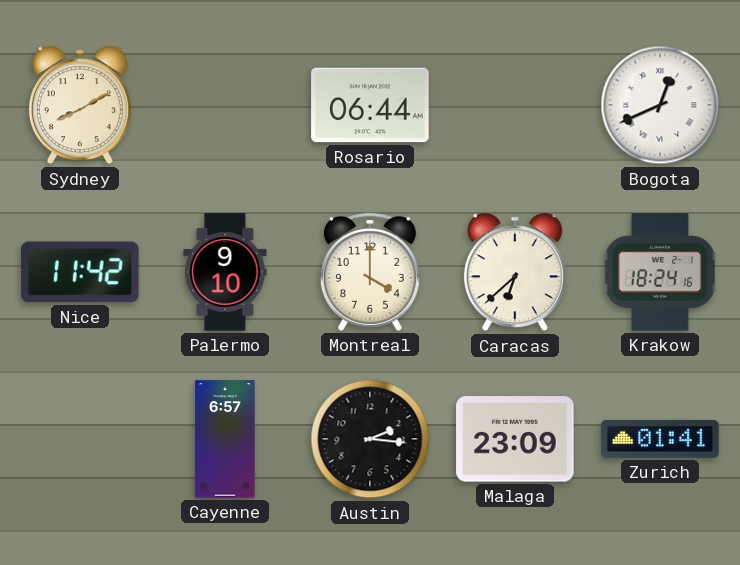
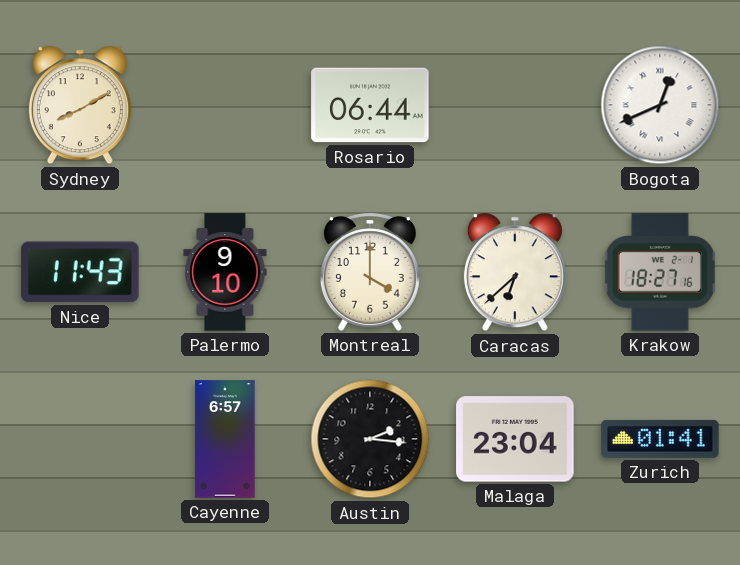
Nice: 11:42 -> 11:43
Krakow: 18:24 -> 18:27
Malaga: 23:09 -> 23:04
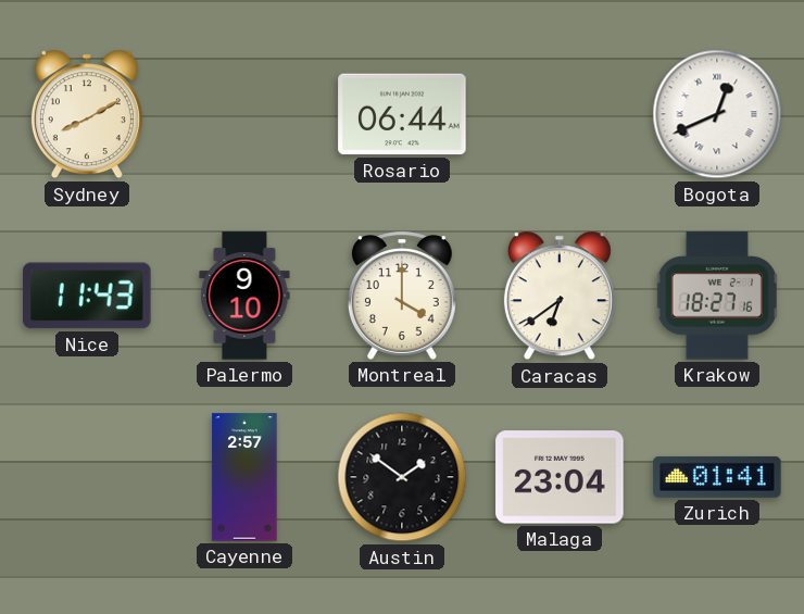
Caracas: 6:38 -> 6:39
Cayenne: 6:57 -> 2:57
Austin: 2:16 -> 1:51
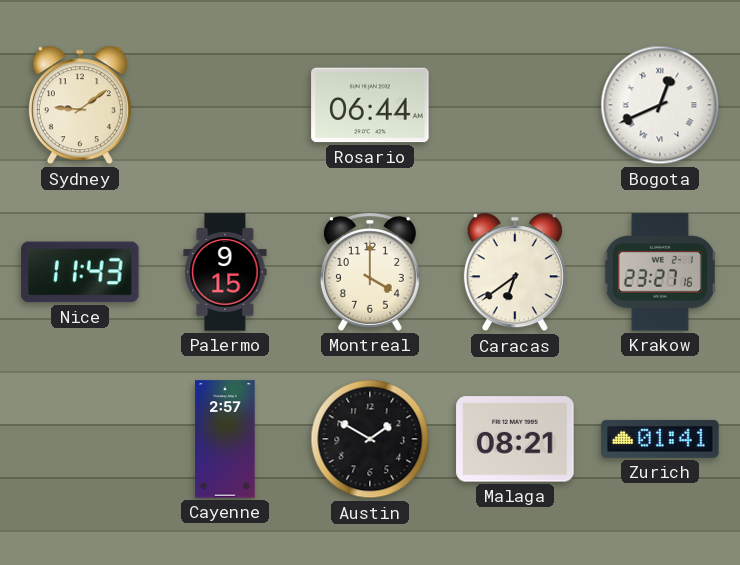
Sydney: 8:10 -> 9:09
Palermo: 9:10 -> 9:15
Krakow: 18:27 -> 23:27
Austin: 1:51 -> 1:50
Malaga: 23:04 -> 08:21
